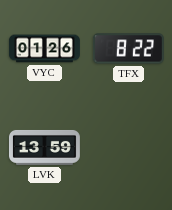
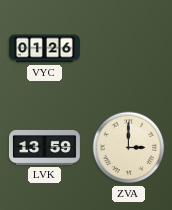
TFX: 8:22 -> none
ZVA: none -> 3:00
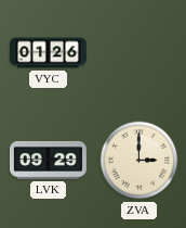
LVK: 13:59 -> 09:29
